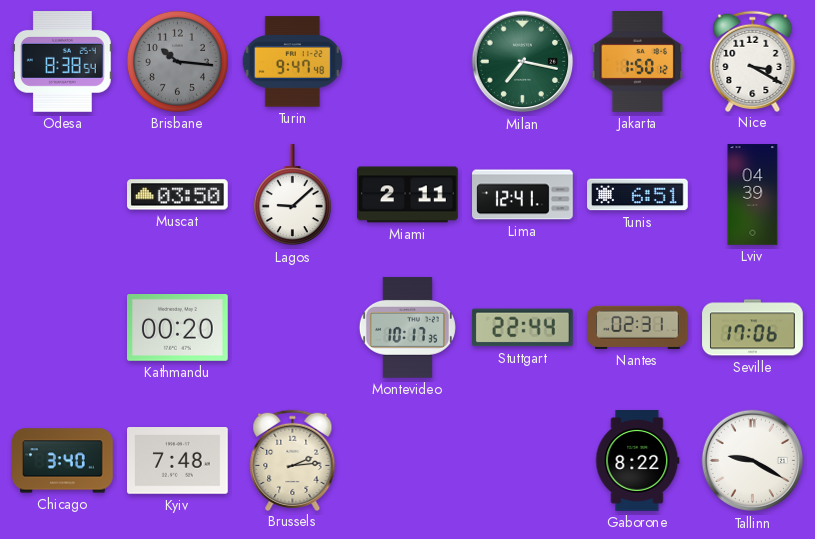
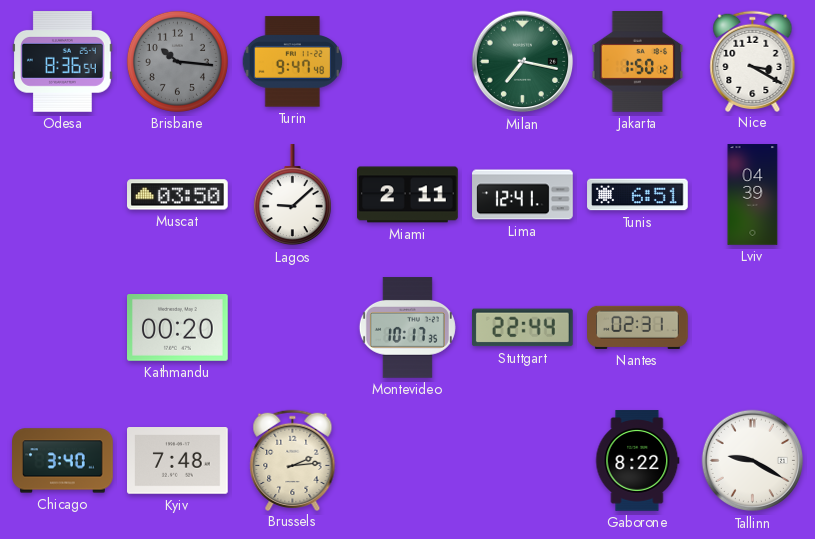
Odesa: 8:38 -> 8:36
Seville: 17:06 -> none
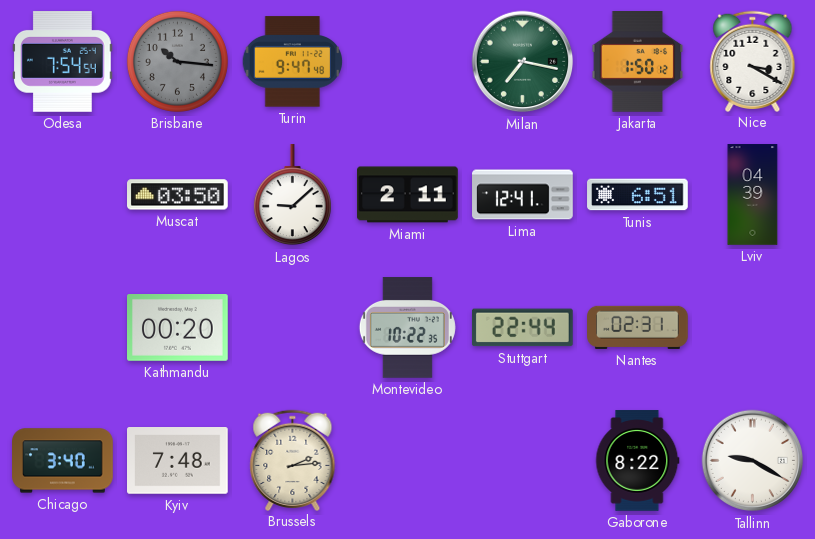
Odesa: 8:36 -> 7:54
Montevideo: 10:17 -> 10:22
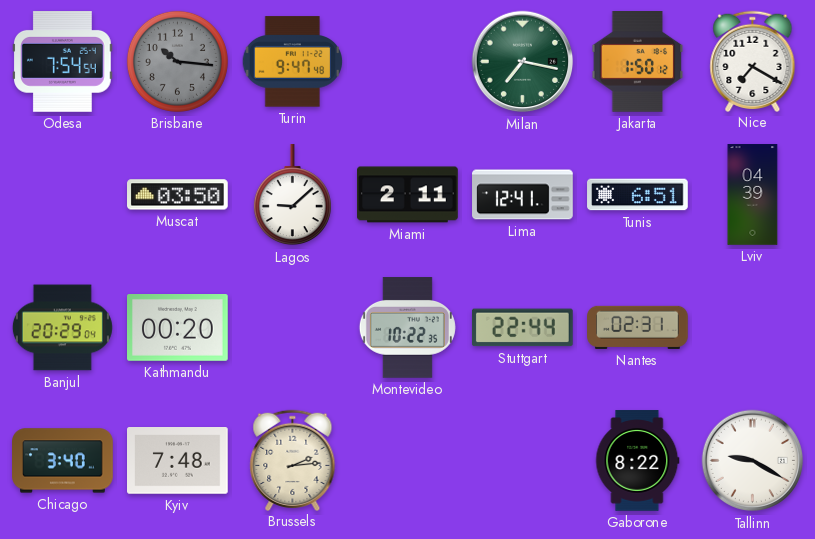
Nice: 3:20 -> 7:20
Banjul: none -> 20:29
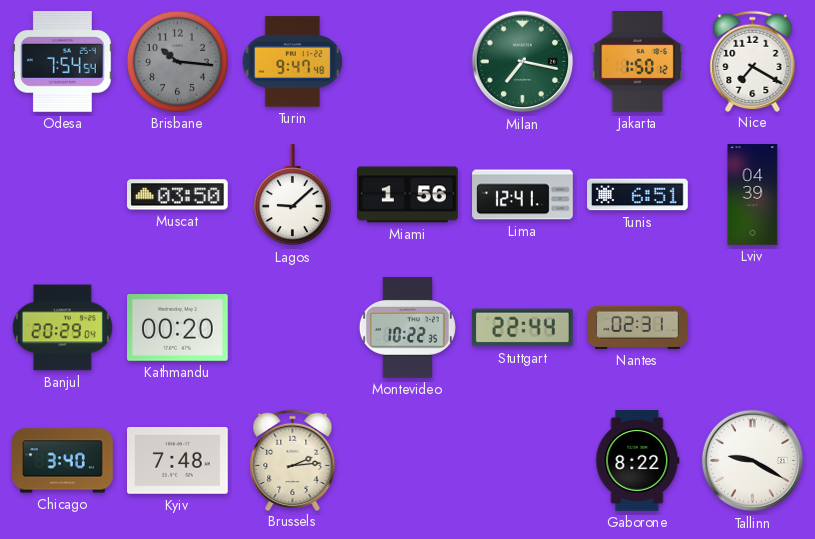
Miami: 2:11 -> 1:56
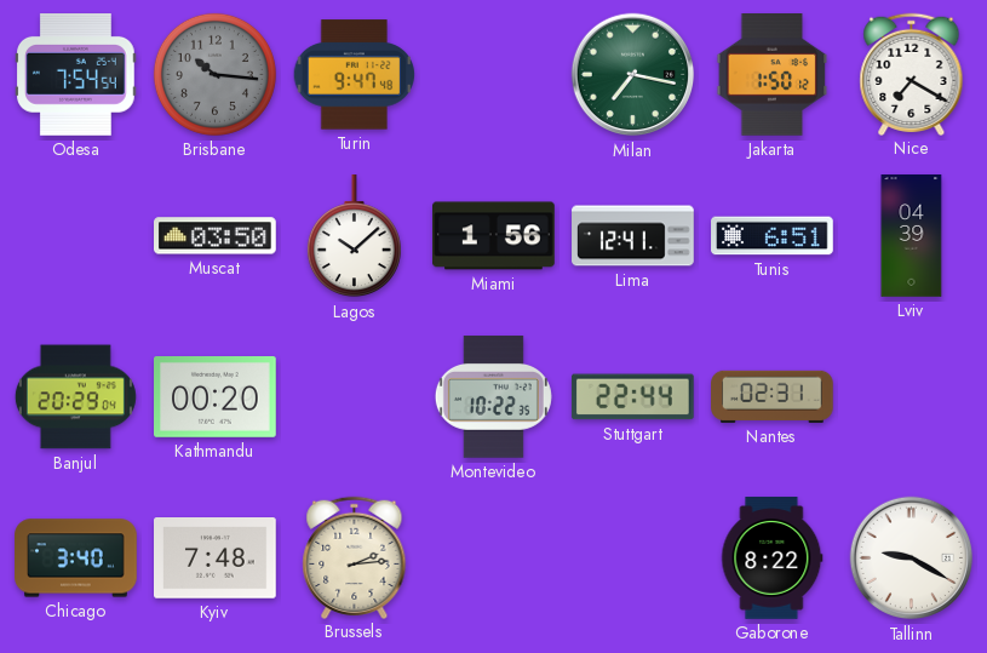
Lagos: 9:08 -> 10:08
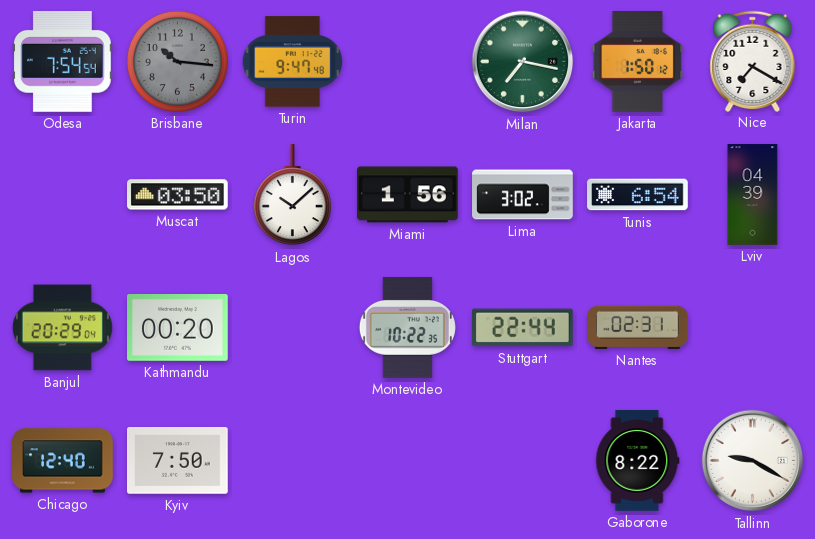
Lima: 12:41 -> 3:02
Tunis: 6:51 -> 6:54
Chicago: 3:40 -> 12:40
Kyiv: 7:48 -> 7:50
Brussels: 2:14 -> none
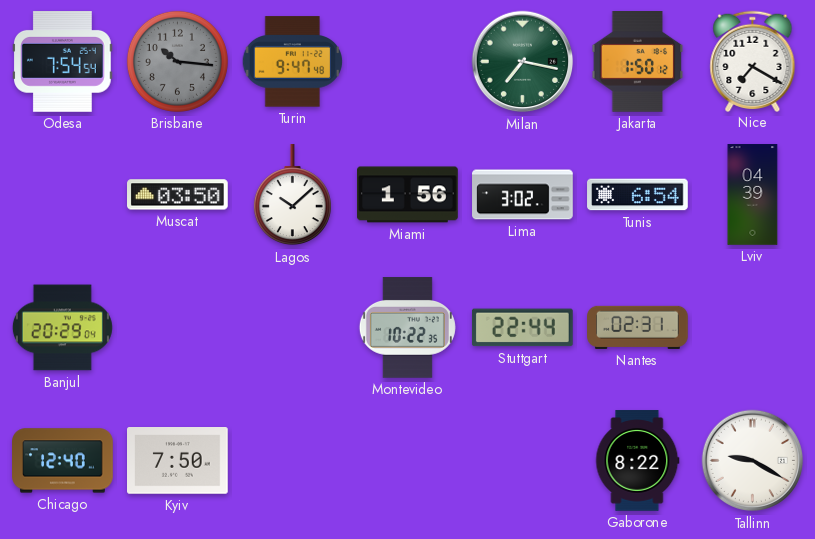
Kathmandu: 00:20 -> none
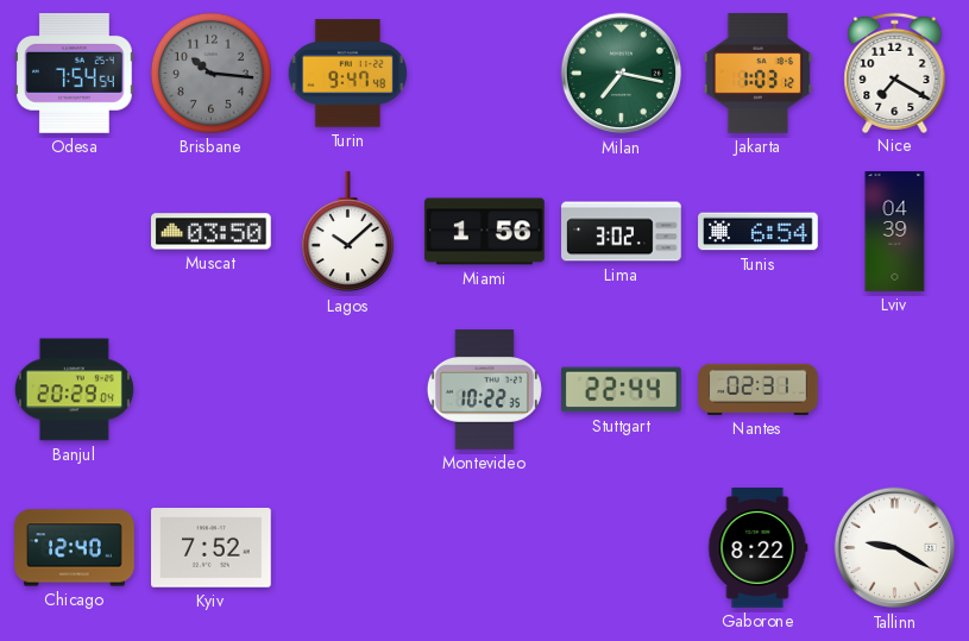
Jakarta: 1:50 -> 1:03
Kyiv: 7:50 -> 7:52
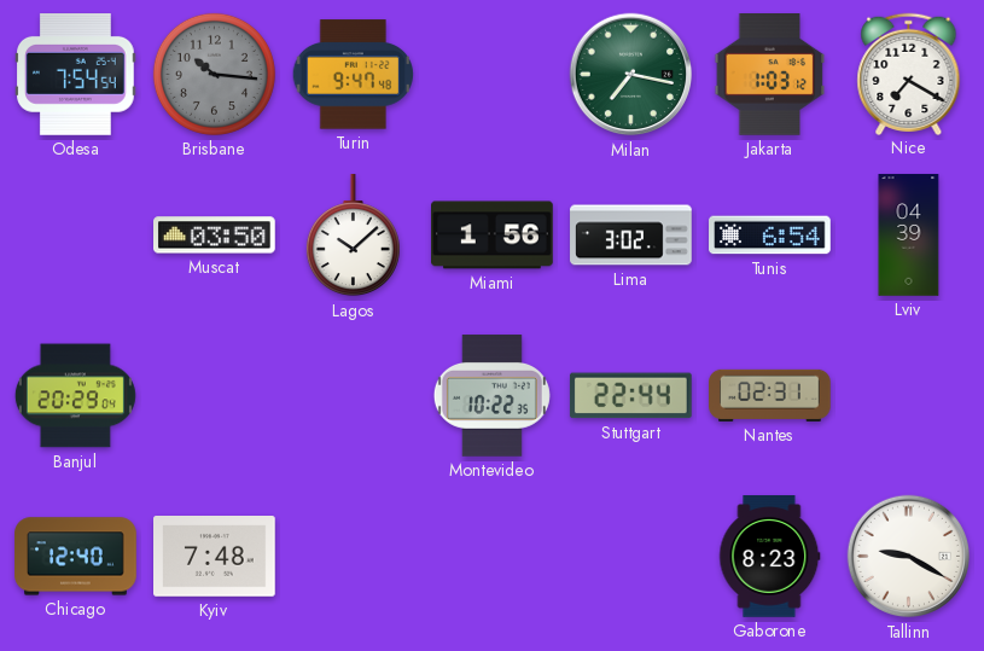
Kyiv: 7:52 -> 7:48
Gaborone: 8:22 -> 8:23
